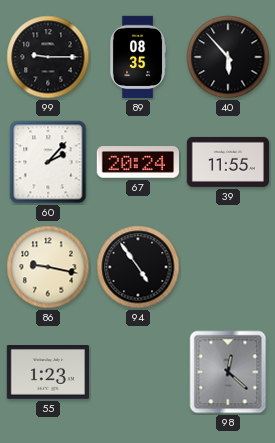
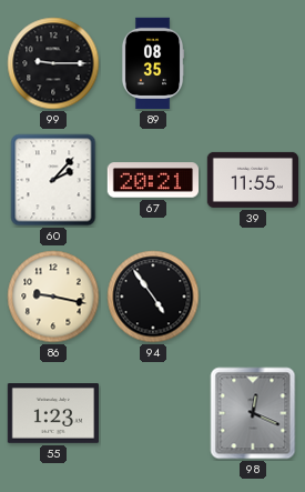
40: 5:53 -> none
67: 20:24 -> 20:21
98: 12:22 -> 12:19
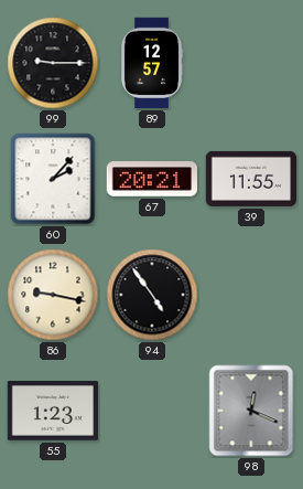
89: 08:35 -> 12:57
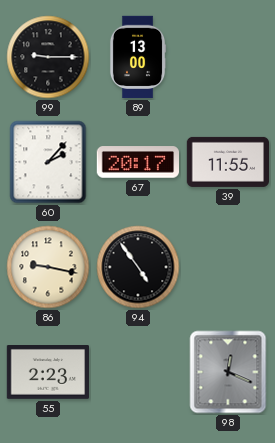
89: 12:57 -> 13:00
67: 20:21 -> 20:17
55: 1:23 -> 2:23
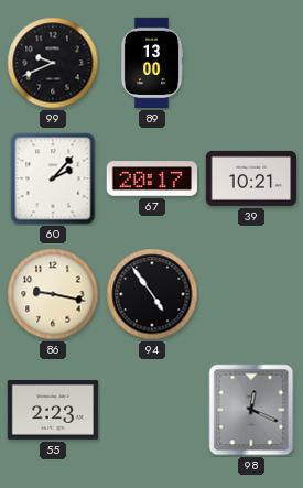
99: 9:15 -> 9:41
39: 11:55 -> 10:21
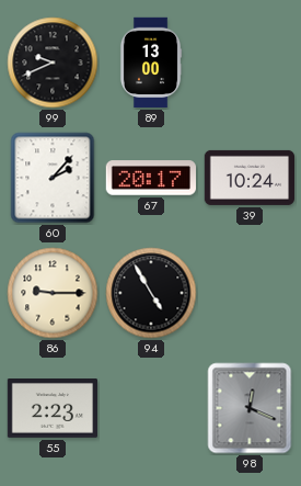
39: 10:21 -> 10:24
86: 9:17 -> 9:15
94: 4:54 -> 4:55
